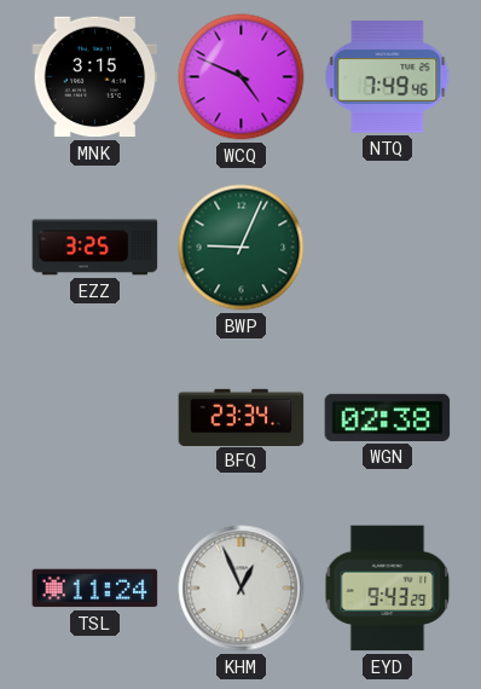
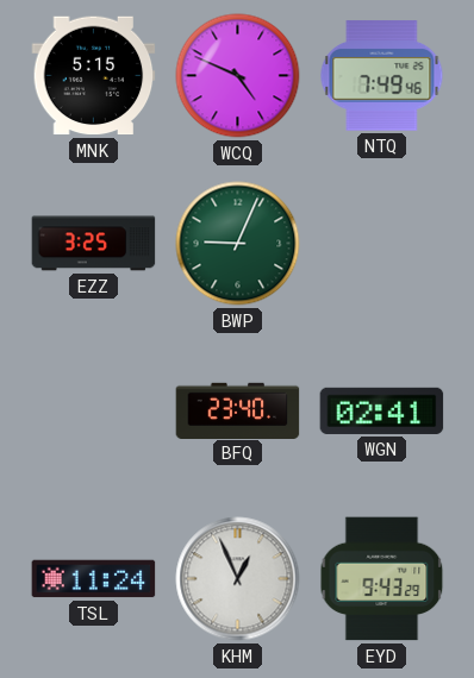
MNK: 3:15 -> 5:15
BFQ: 23:34 -> 23:40
WGN: 02:38 -> 02:41
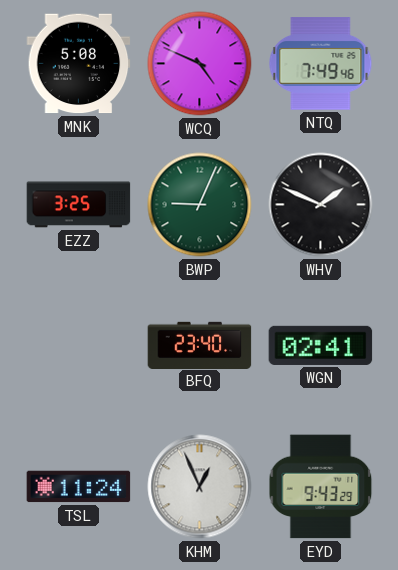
MNK: 5:15 -> 5:08
WHV: none -> 1:49
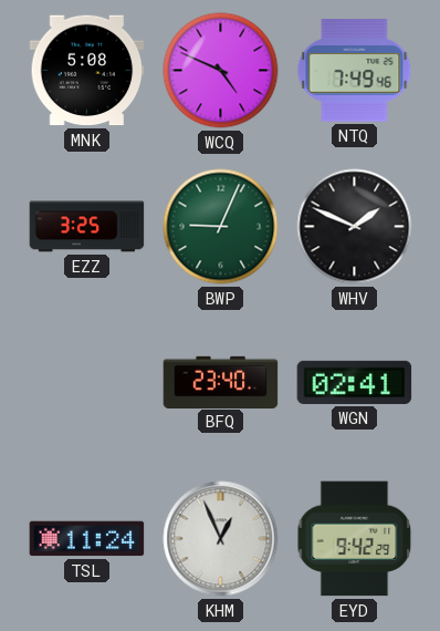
EYD: 9:43 -> 9:42
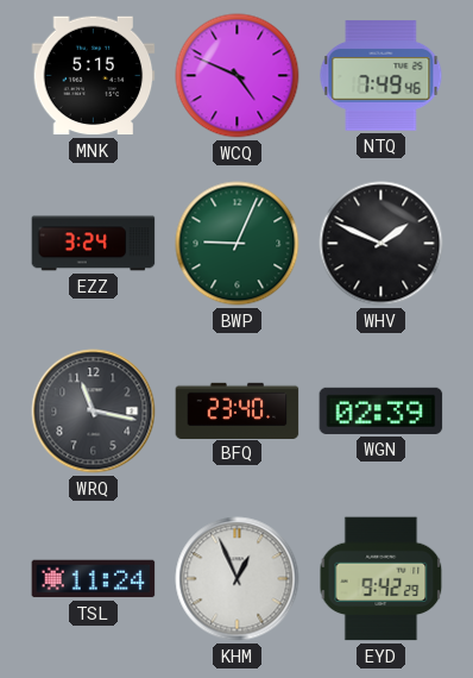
MNK: 5:08 -> 5:15
EZZ: 3:25 -> 3:24
WRQ: none -> 11:17
WGN: 02:41 -> 02:39
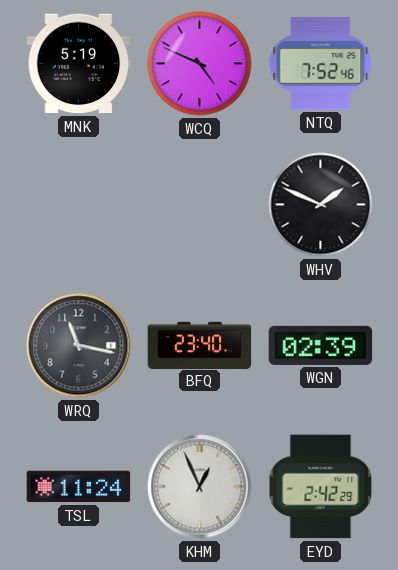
MNK: 5:15 -> 5:19
NTQ: 7:49 -> 7:52
EZZ: 3:24 -> none
BWP: 9:04 -> none
EYD: 9:42 -> 2:42
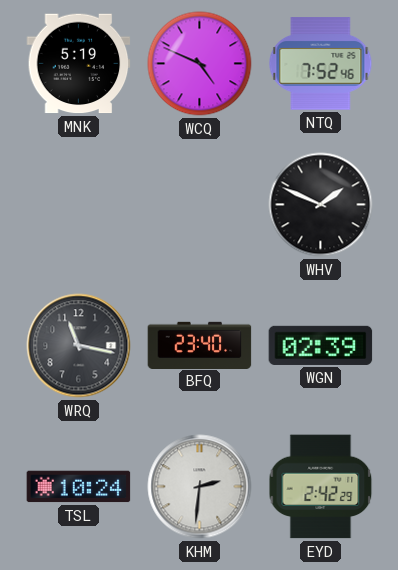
TSL: 11:24 -> 10:24
KHM: 12:56 -> 2:31
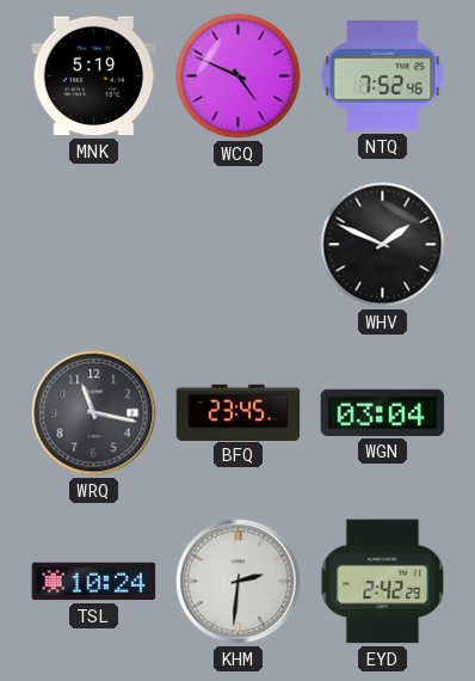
BFQ: 23:40 -> 23:45
WGN: 02:39 -> 03:04
